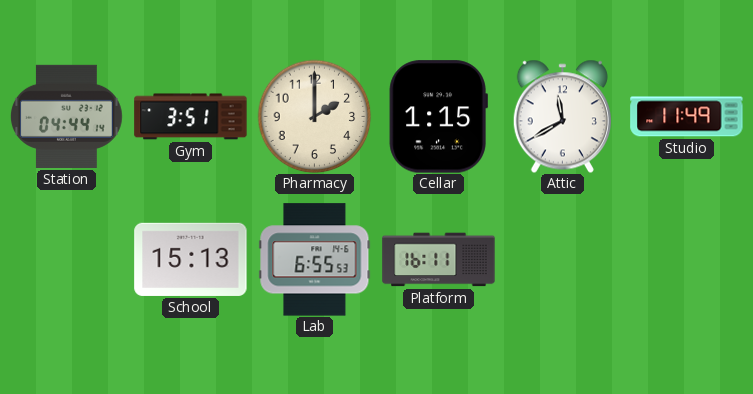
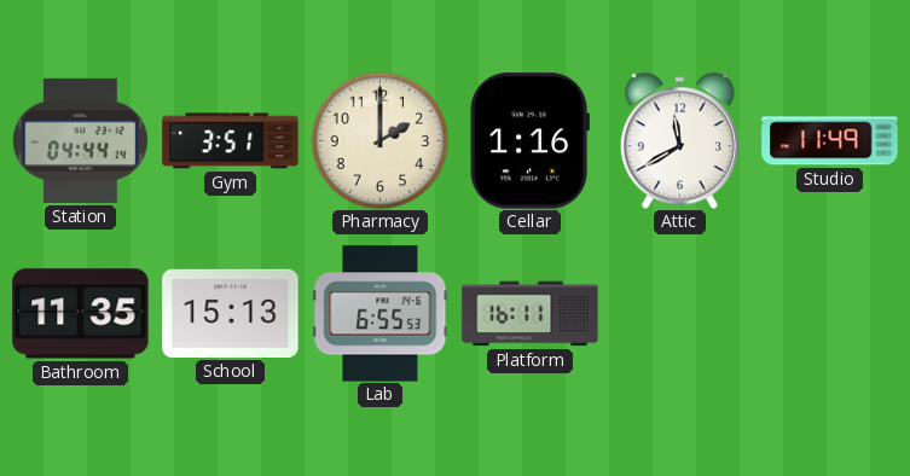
Cellar: 1:15 -> 1:16
Bathroom: none -> 11:35
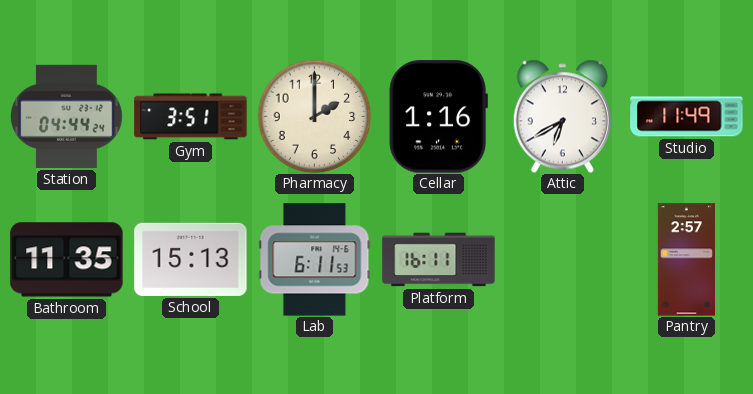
Station: 04:44:14 -> 04:44:24
Attic: 11:40 -> 6:40
Lab: 6:55 -> 6:11
Pantry: none -> 2:57
